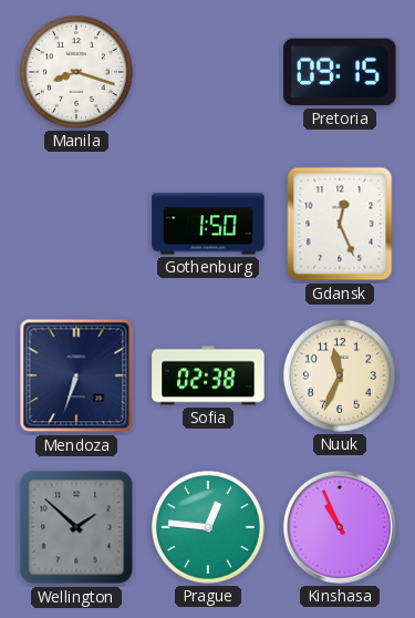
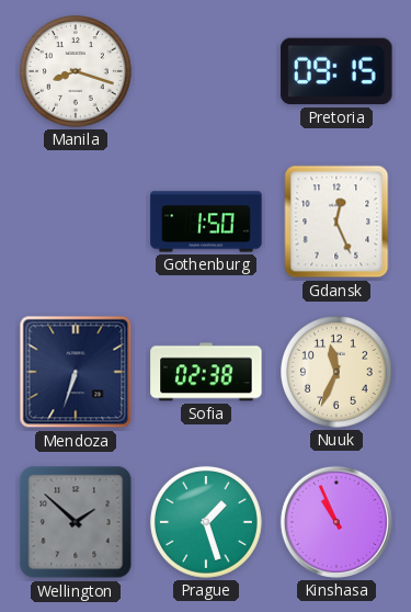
Prague: 12:46 -> 1:27
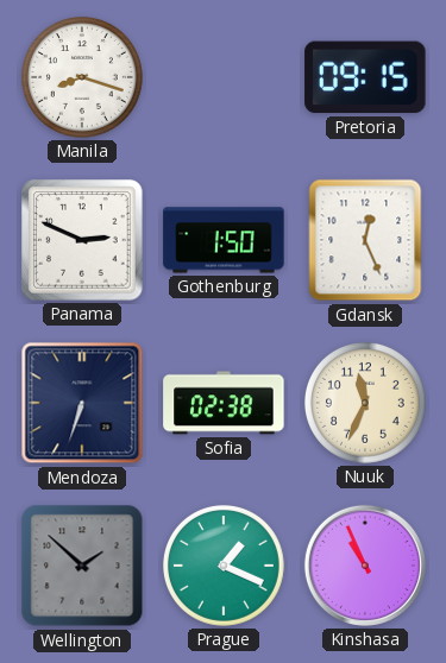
Panama: none -> 2:49
Prague: 1:27 -> 1:19
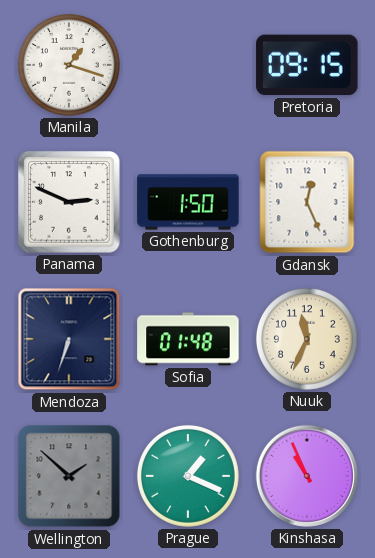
Manila: 8:18 -> 1:18
Sofia: 02:38 -> 01:48
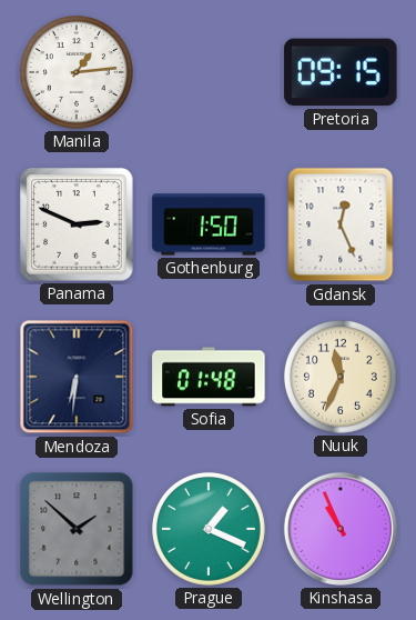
Manila: 1:18 -> 1:14
Mendoza: 6:33 -> 6:31
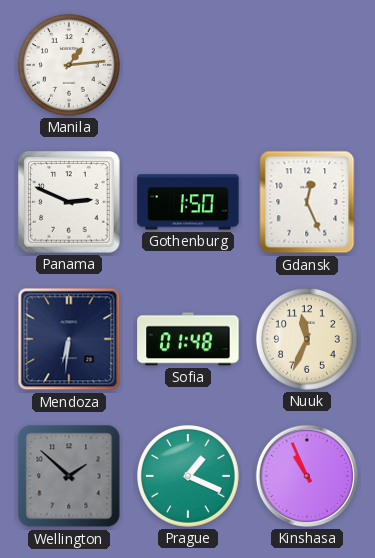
Pretoria: 09:15 -> none
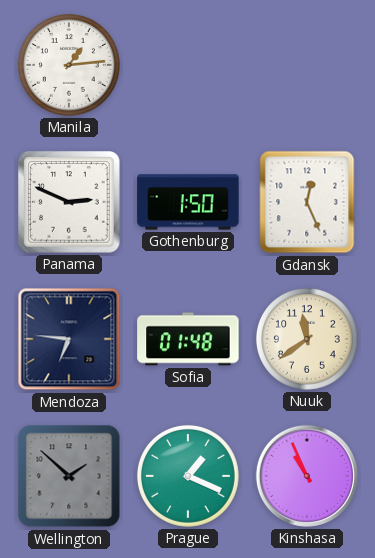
Mendoza: 6:31 -> 6:46
Nuuk: 11:34 -> 11:39
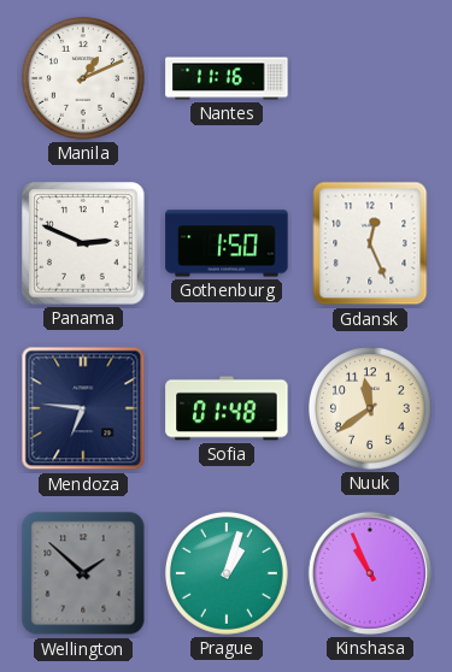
Manila: 1:14 -> 1:11
Nantes: none -> 11:16
Prague: 1:19 -> 1:03
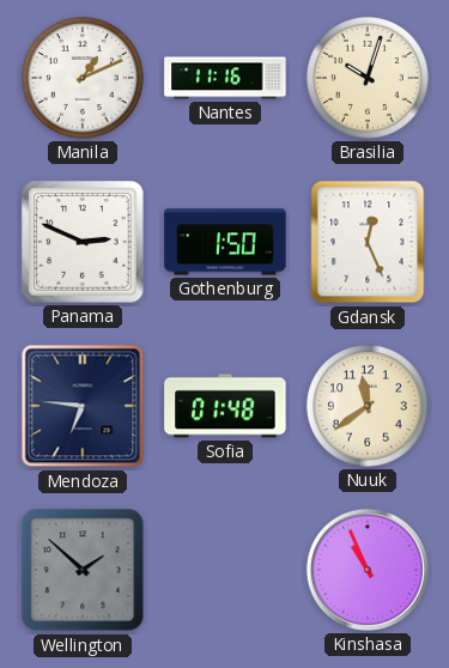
Brasilia: none -> 10:03
Prague: 1:03 -> none
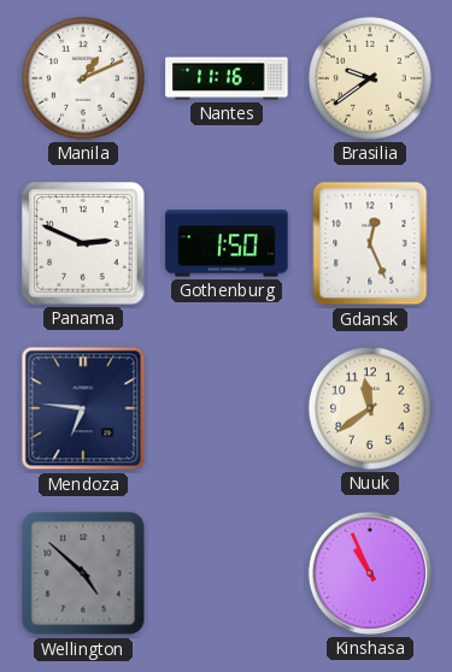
Brasilia: 10:03 -> 9:39
Sofia: 01:48 -> none
Wellington: 1:52 -> 4:52
